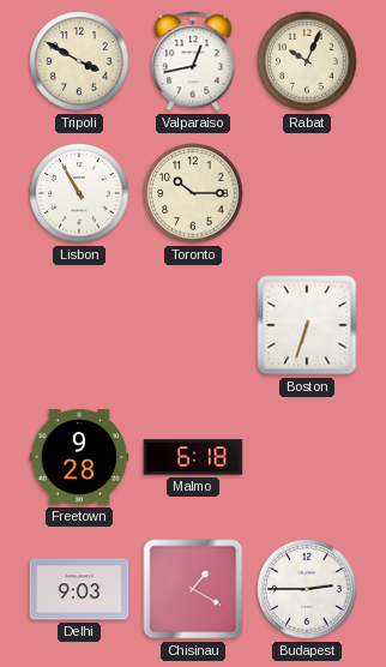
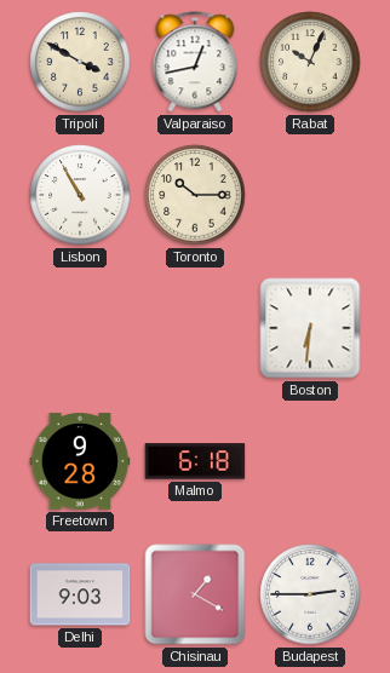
Boston: 6:33 -> 6:31
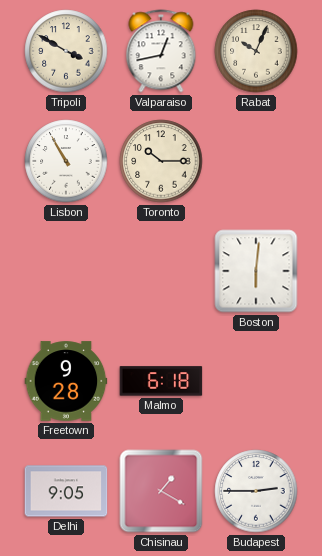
Boston: 6:31 -> 6:01
Delhi: 9:03 -> 9:05
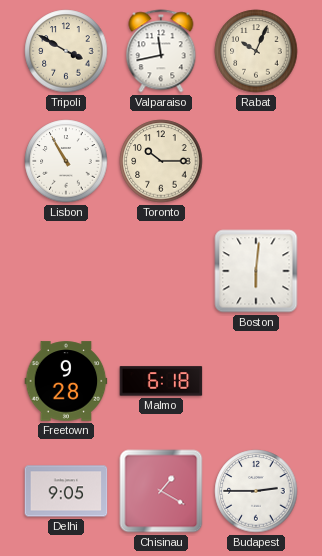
Valparaiso: 12:43 -> 11:43
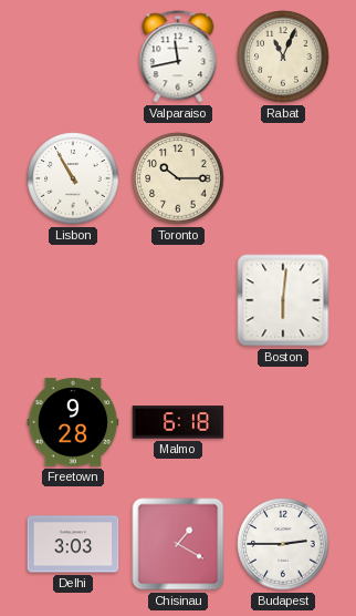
Tripoli: 3:50 -> none
Rabat: 10:04 -> 11:04
Delhi: 9:05 -> 3:03
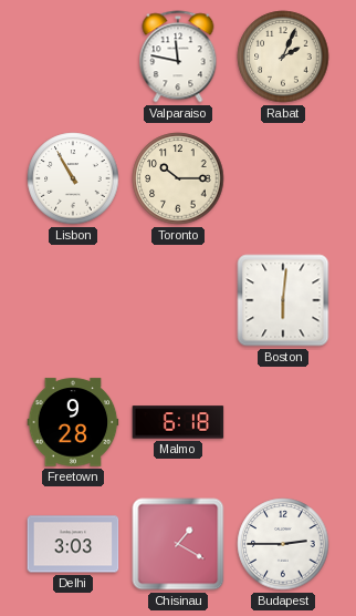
Valparaiso: 11:43 -> 11:47
Rabat: 11:04 -> 2:04
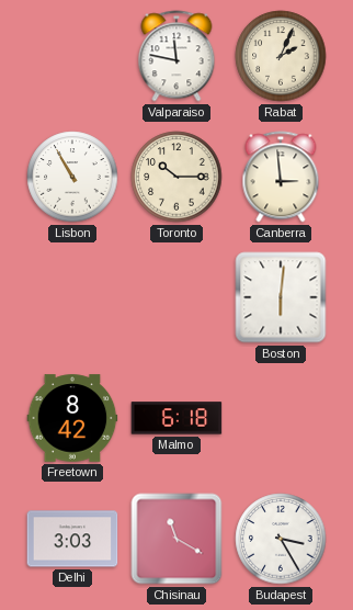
Canberra: none -> 2:59
Freetown: 9:28 -> 8:42
Chisinau: 1:20 -> 11:20
Budapest: 2:45 -> 3:25
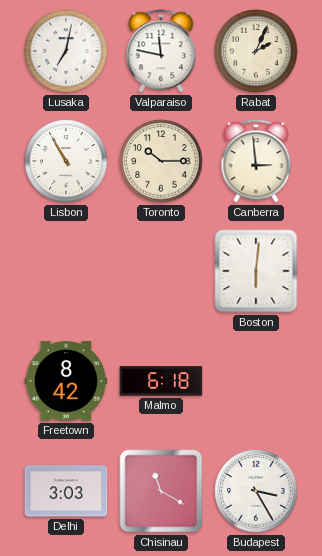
Lusaka: none -> 7:02
